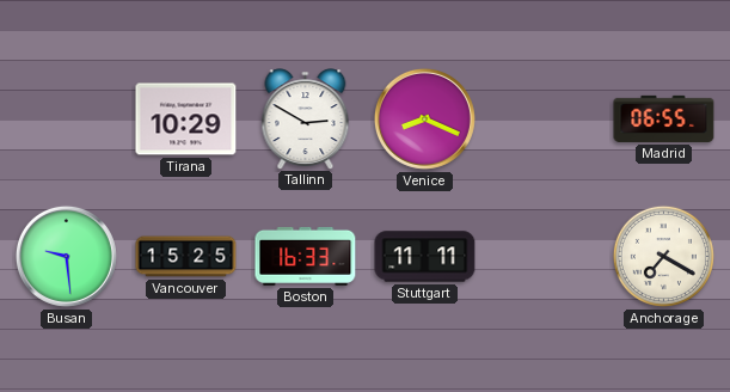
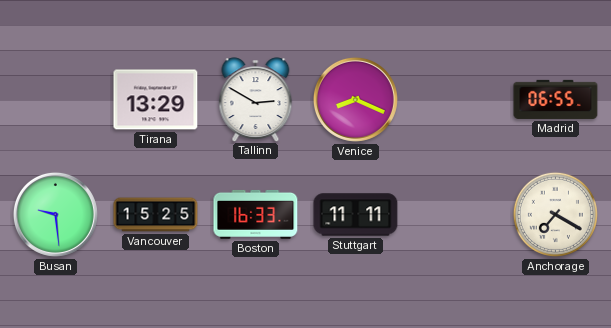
Tirana: 10:29 -> 13:29
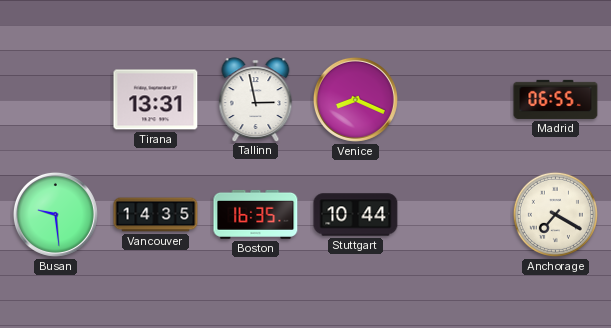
Tirana: 13:29 -> 13:31
Tallinn: 2:50 -> 2:58
Vancouver: 15:25 -> 14:35
Boston: 16:33 -> 16:35
Stuttgart: 11:11 -> 10:44
